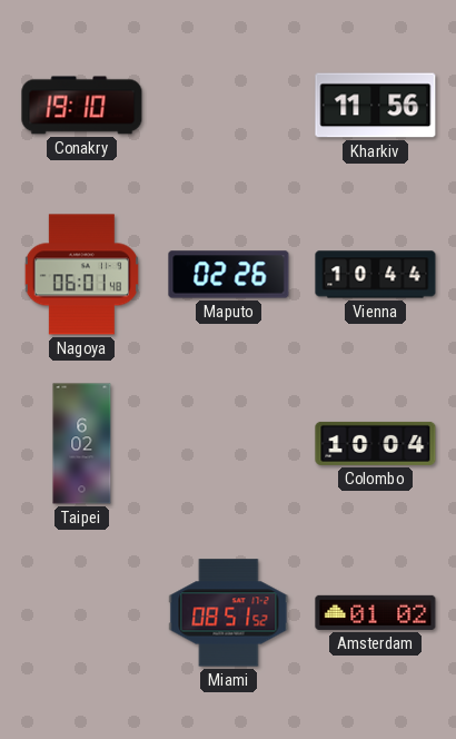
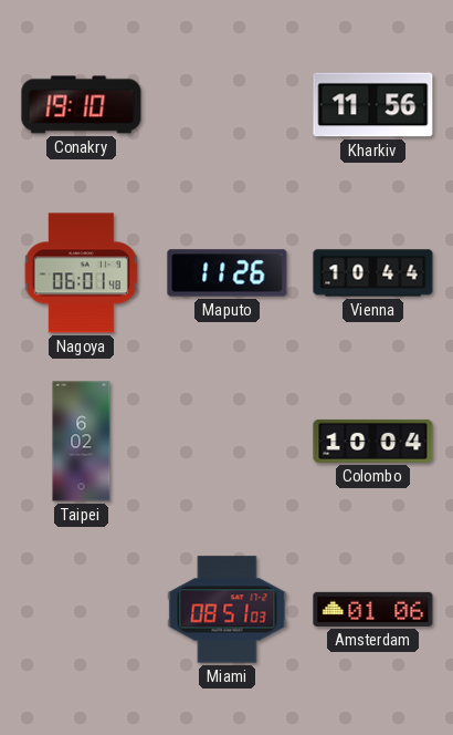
Maputo: 02:26 -> 11:26
Miami: 08:51:52 -> 08:51:03
Amsterdam: 01:02 -> 01:06
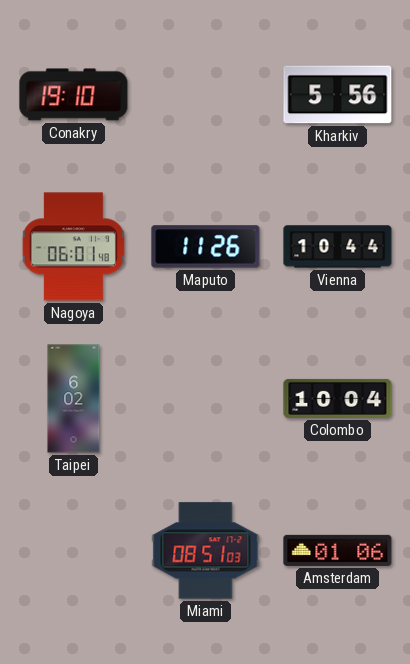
Kharkiv: 11:56 -> 5:56
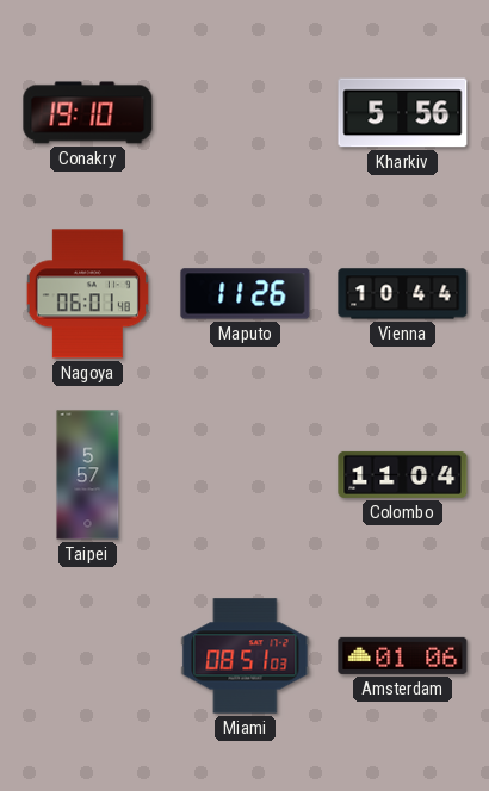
Taipei: 6:02 -> 5:57
Colombo: 10:04 -> 11:04
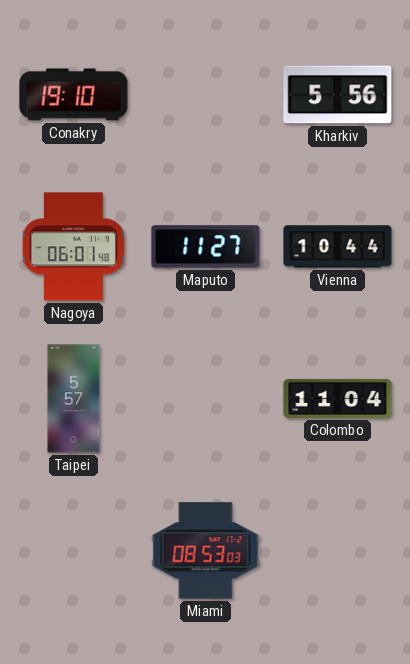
Maputo: 11:26 -> 11:27
Miami: 08:51 -> 08:53
Amsterdam: 01:06 -> none
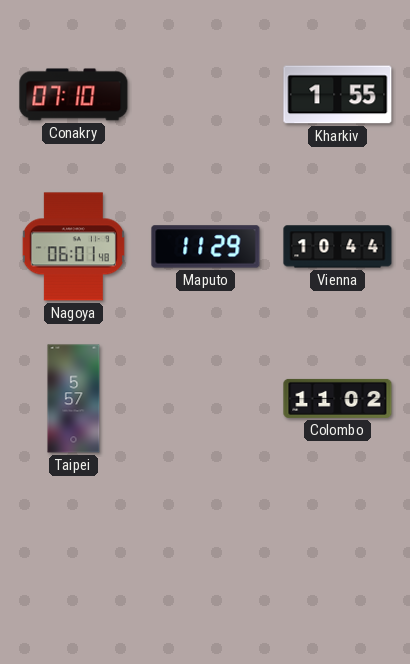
Conakry: 19:10 -> 07:10
Kharkiv: 5:56 -> 1:55
Maputo: 11:27 -> 11:29
Colombo: 11:04 -> 11:02
Miami: 08:53 -> none
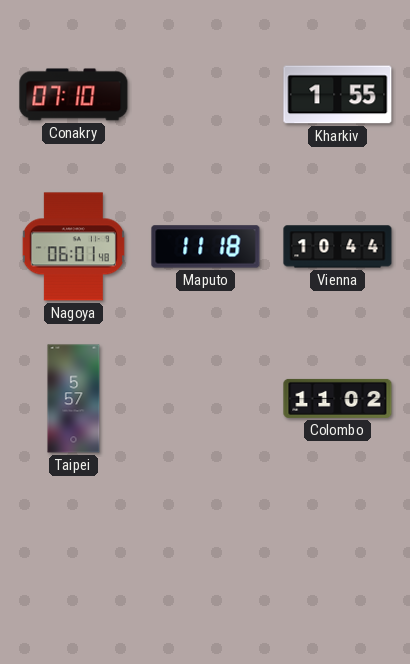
Maputo: 11:29 -> 11:18
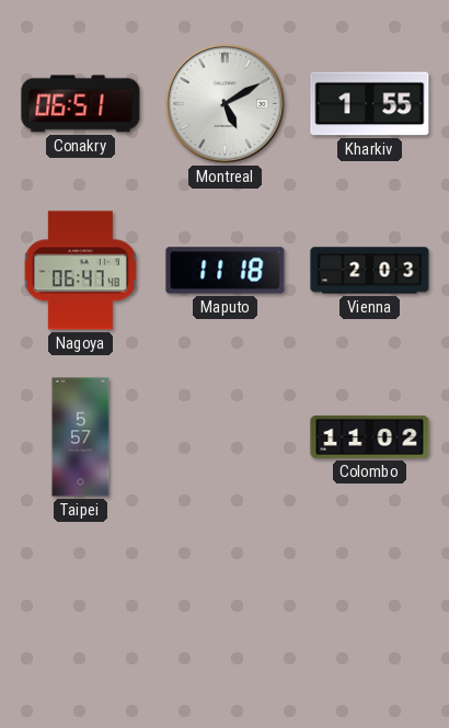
Conakry: 07:10 -> 06:51
Montreal: none -> 5:10
Nagoya: 06:01 -> 06:47
Vienna: 10:44 -> 2:03
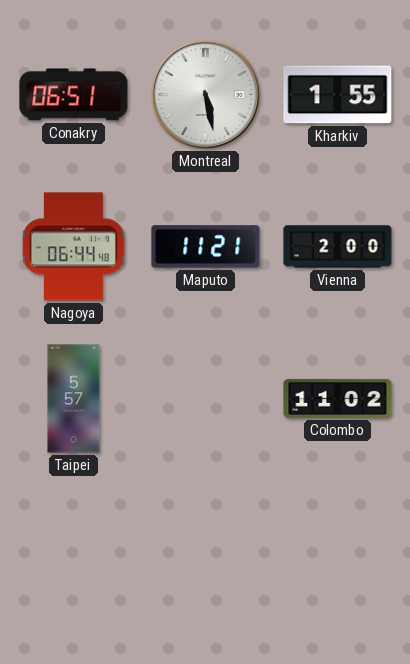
Montreal: 5:10 -> 5:28
Nagoya: 06:47 -> 06:44
Maputo: 11:18 -> 11:21
Vienna: 2:03 -> 2:00
